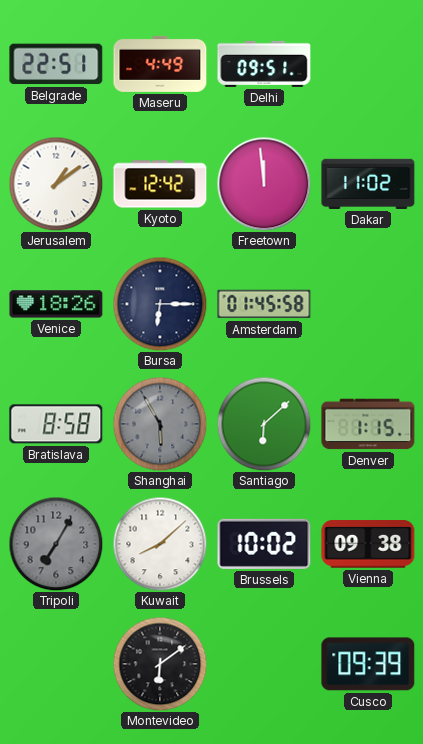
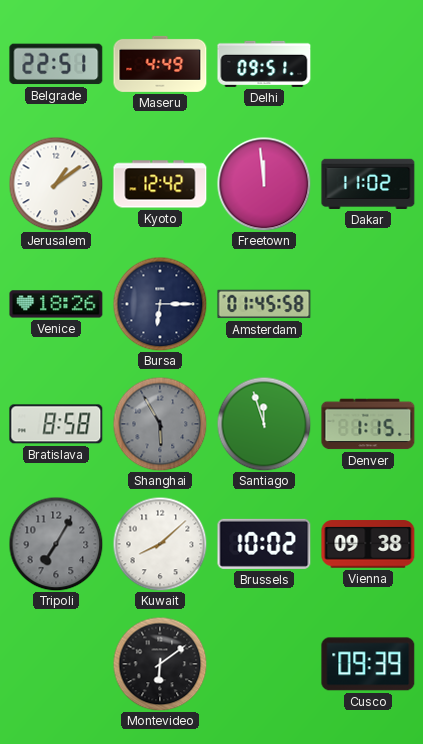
Santiago: 6:08 -> 11:57
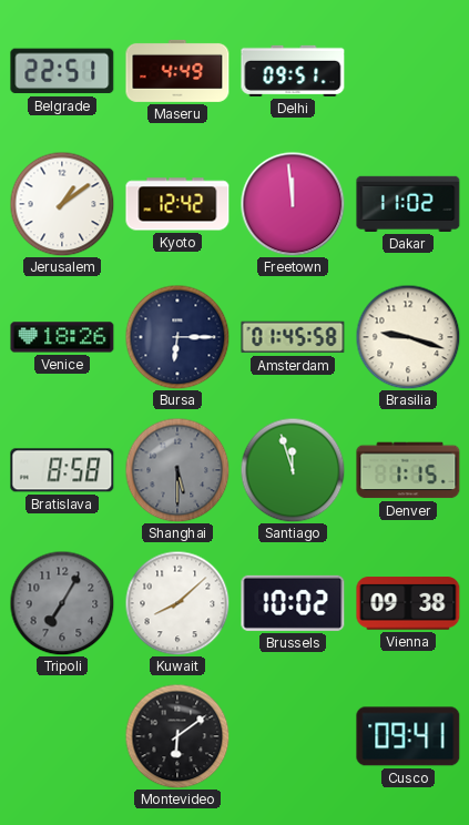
Brasilia: none -> 9:18
Shanghai: 5:55 -> 5:30
Cusco: 09:39 -> 09:41
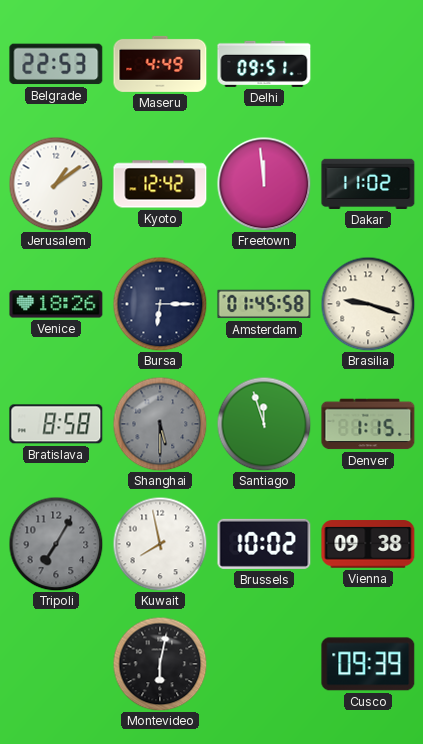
Belgrade: 22:51 -> 22:53
Kuwait: 8:08 -> 7:58
Montevideo: 6:09 -> 6:02
Cusco: 09:41 -> 09:39
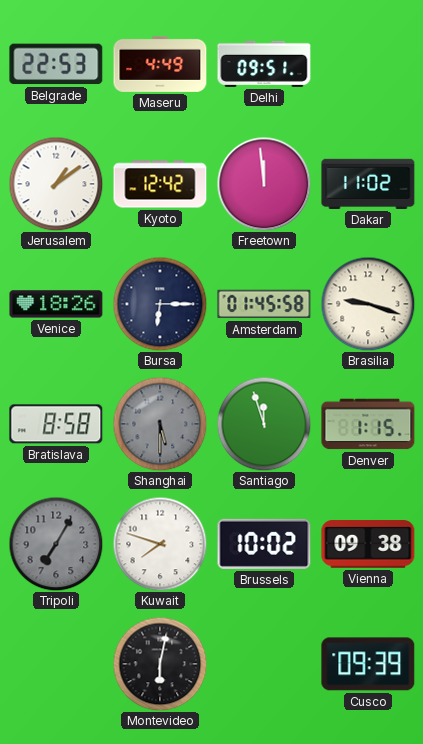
Kuwait: 7:58 -> 7:48
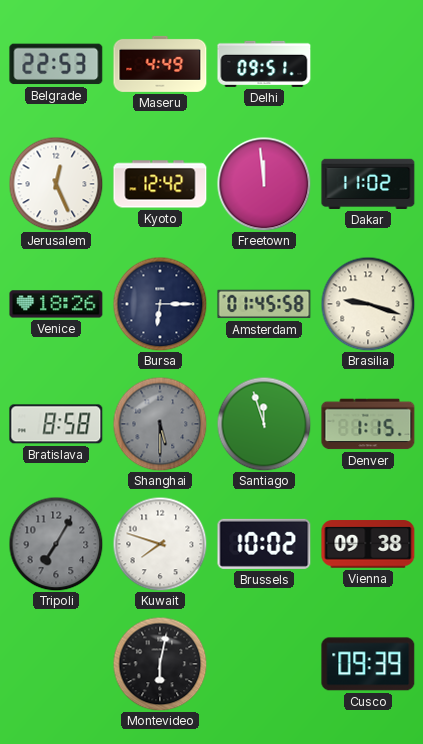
Jerusalem: 1:09 -> 12:26
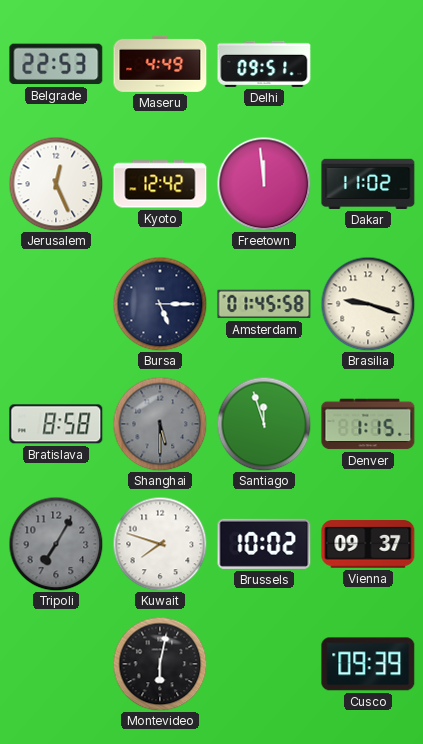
Venice: 18:26 -> none
Bursa: 6:15 -> 5:15
Vienna: 09:38 -> 09:37
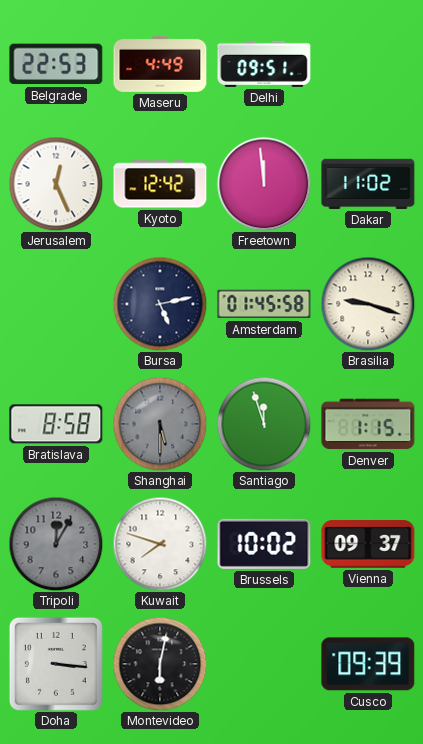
Bursa: 5:15 -> 5:13
Tripoli: 7:05 -> 12:05
Doha: none -> 3:16
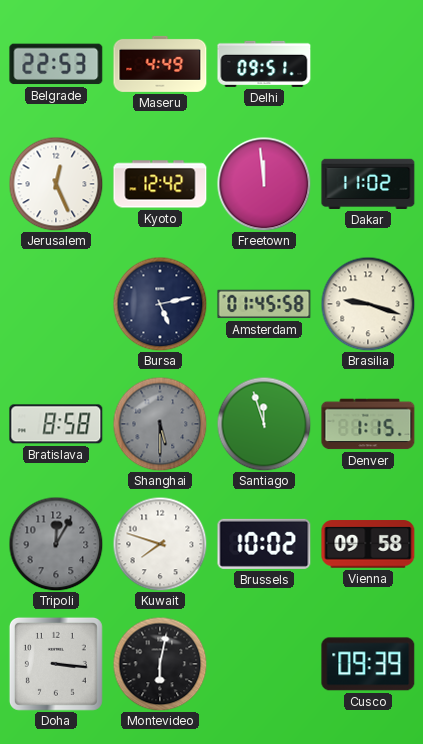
Vienna: 09:37 -> 09:58
